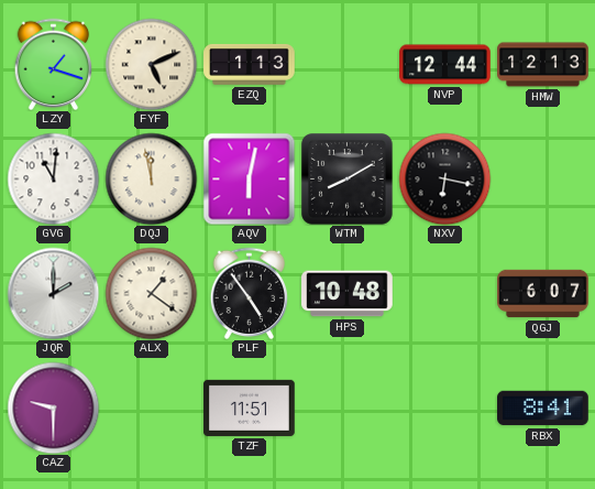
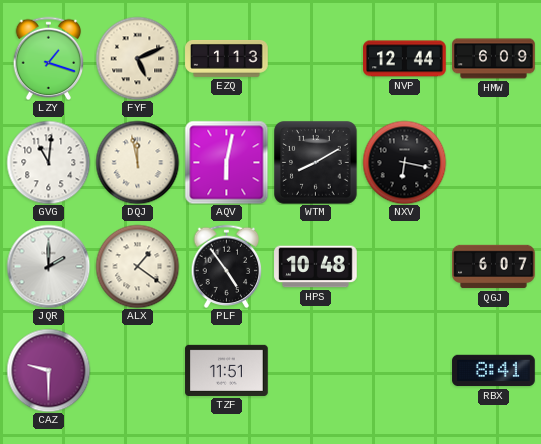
HMW: 12:13 -> 6:09
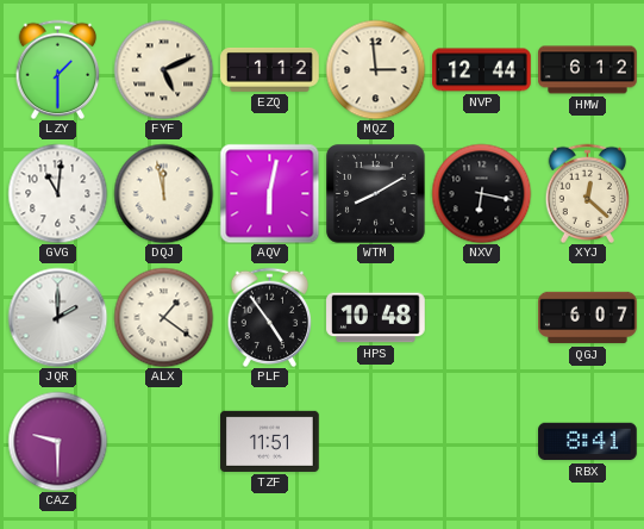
LZY: 1:18 -> 1:30
EZQ: 1:13 -> 1:12
MQZ: none -> 2:59
HMW: 6:09 -> 6:12
XYJ: none -> 12:22
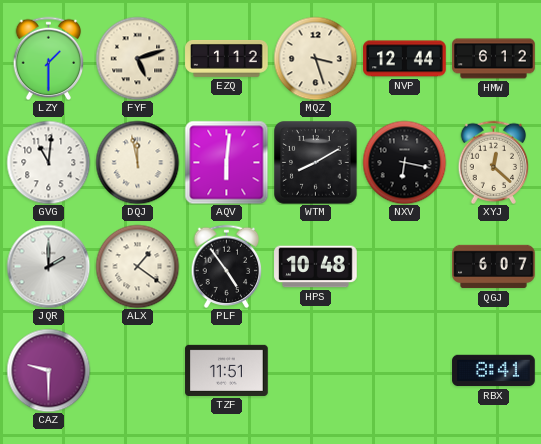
FYF: 5:11 -> 5:12
MQZ: 2:59 -> 3:27
AQV: 6:02 -> 6:01
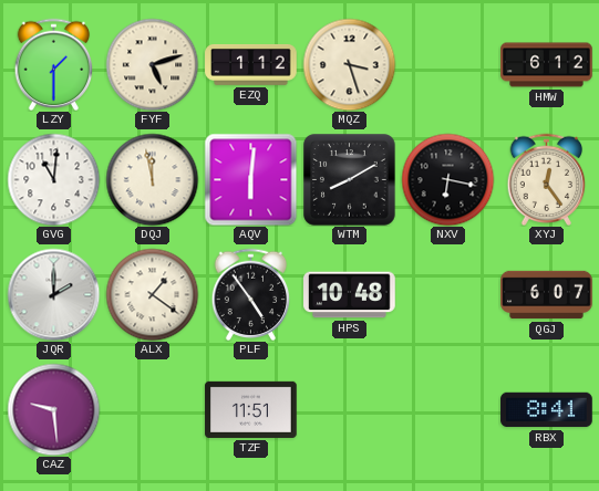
NVP: 12:44 -> none
XYJ: 12:22 -> 12:24
CAZ: 9:30 -> 9:29
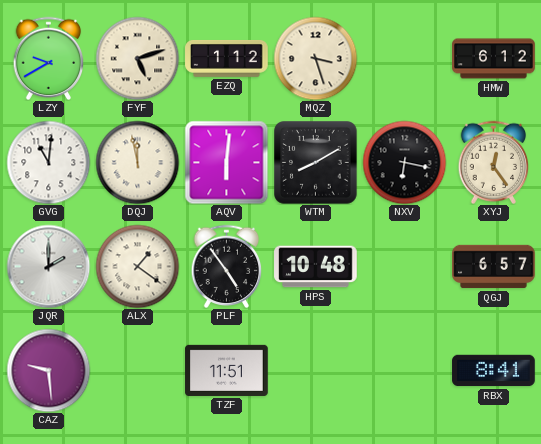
LZY: 1:30 -> 9:40
QGJ: 6:07 -> 6:57
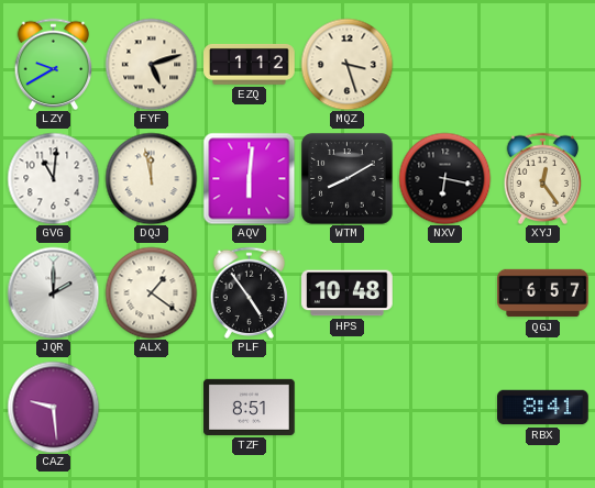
HMW: 6:12 -> none
TZF: 11:51 -> 8:51
